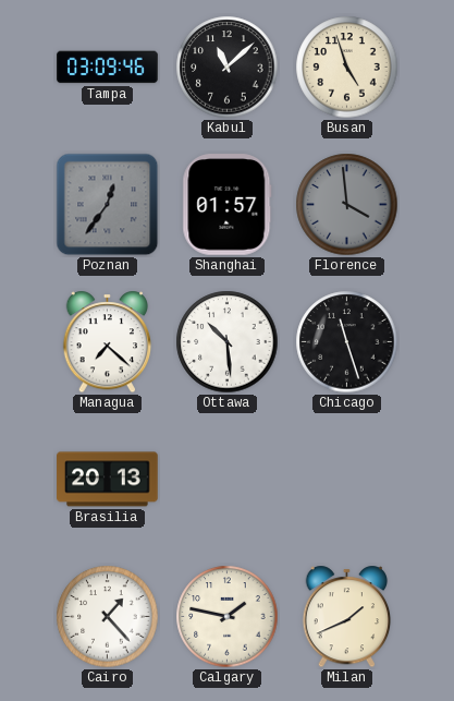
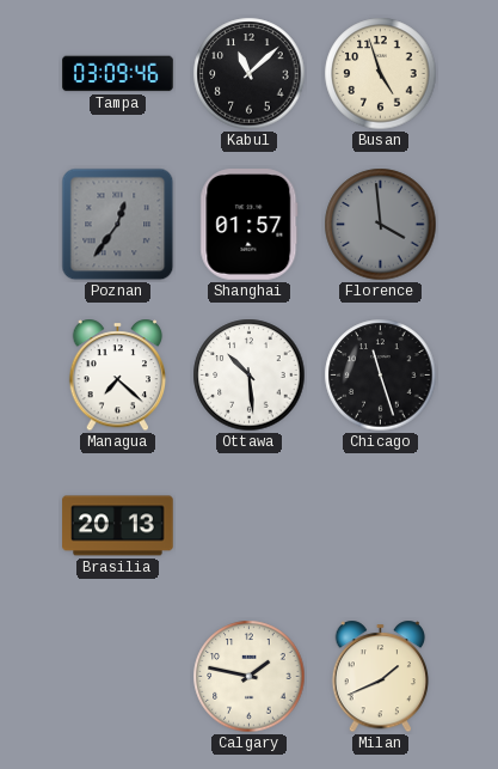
Cairo: 1:23 -> none
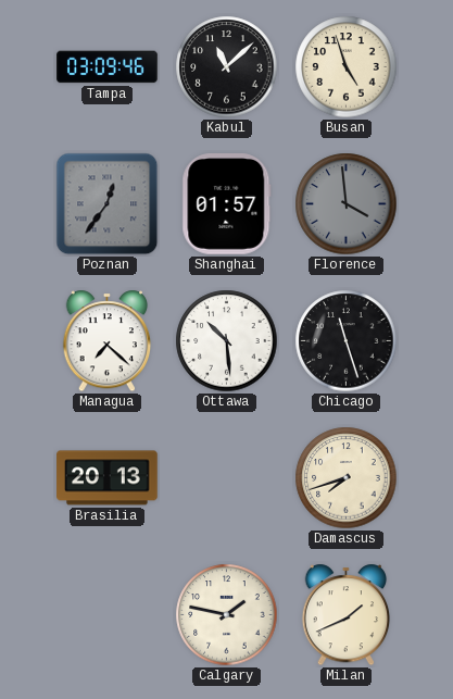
Damascus: none -> 7:42
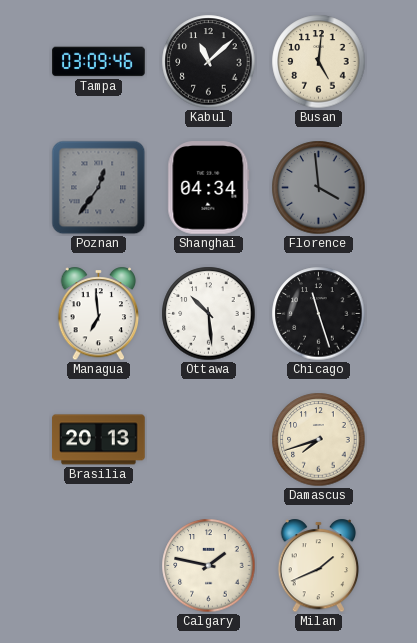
Busan: 4:57 -> 5:01
Shanghai: 01:57 -> 04:34
Managua: 7:22 -> 6:59
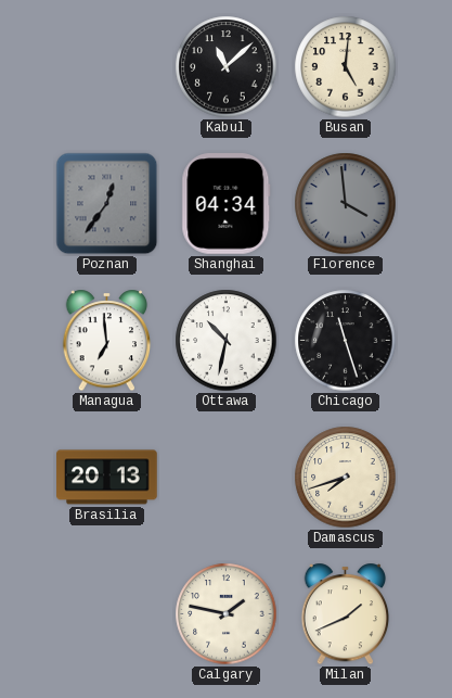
Tampa: 03:09 -> none
Ottawa: 10:29 -> 10:32
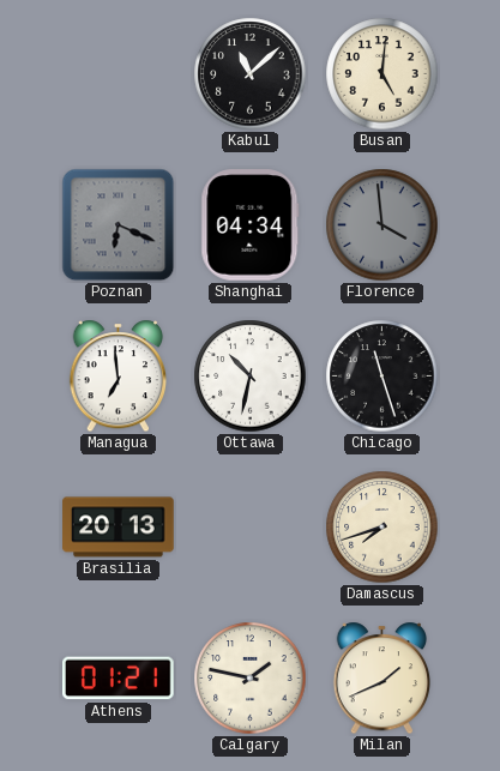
Poznan: 12:36 -> 6:19
Athens: none -> 01:21
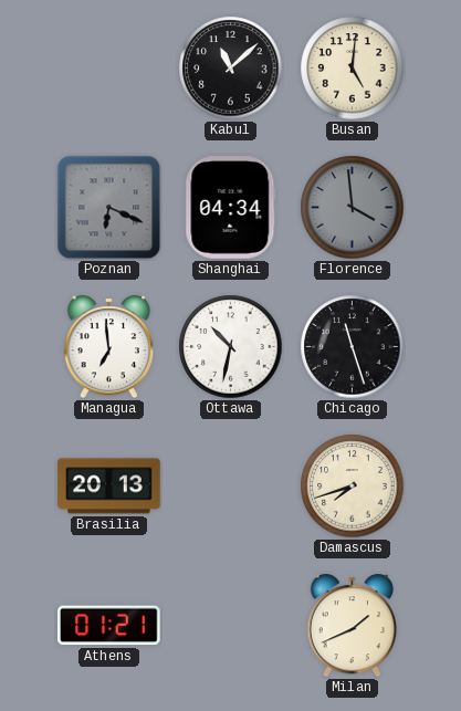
Calgary: 1:47 -> none
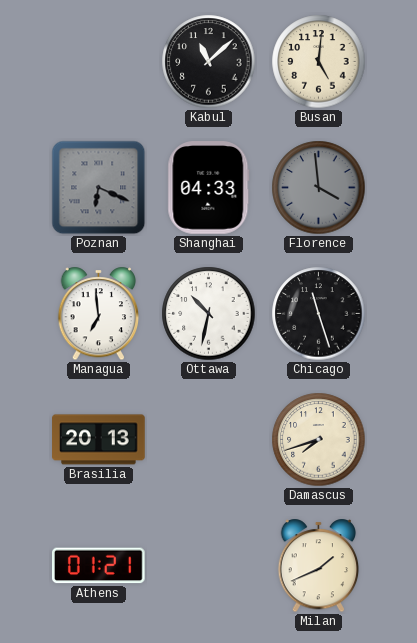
Shanghai: 04:34 -> 04:33
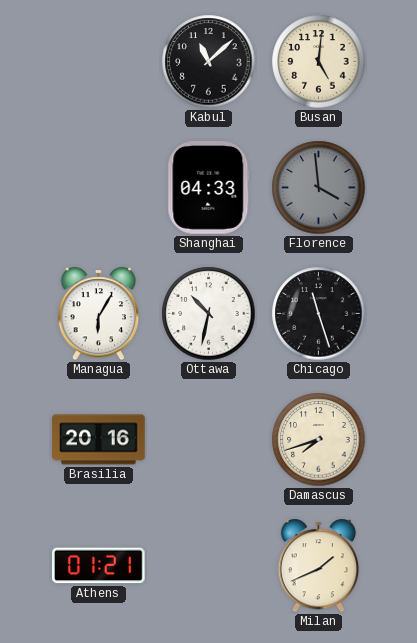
Poznan: 6:19 -> none
Managua: 6:59 -> 6:05
Brasilia: 20:13 -> 20:16
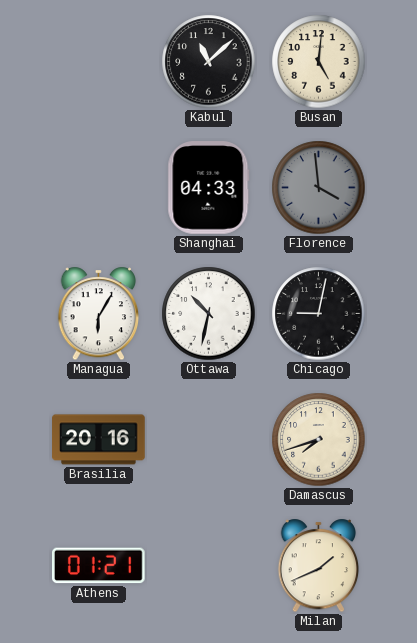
Chicago: 11:27 -> 9:02
